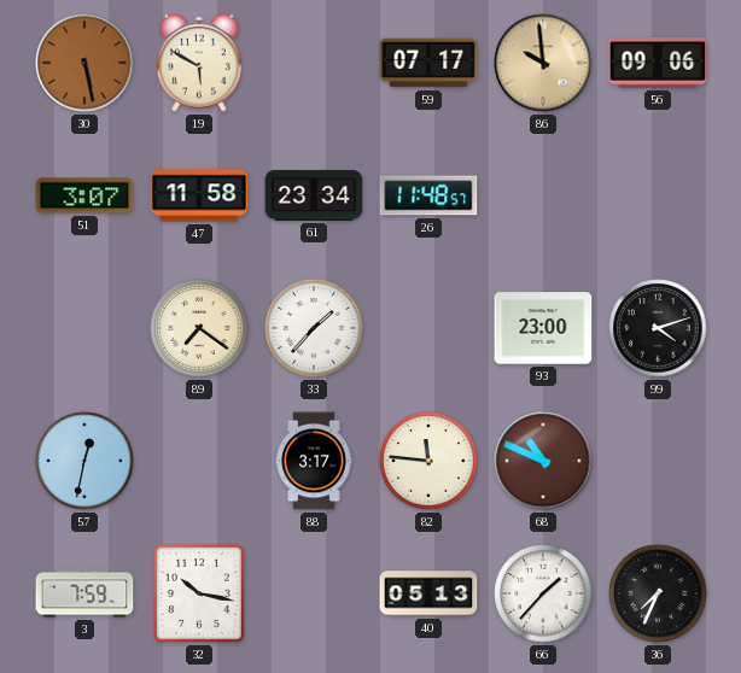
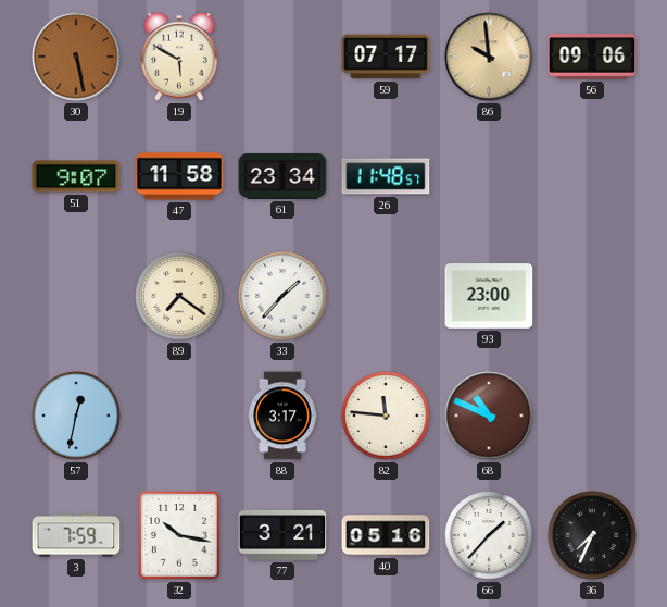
51: 3:07 -> 9:07
99: 4:12 -> none
77: none -> 3:21
40: 05:13 -> 05:16
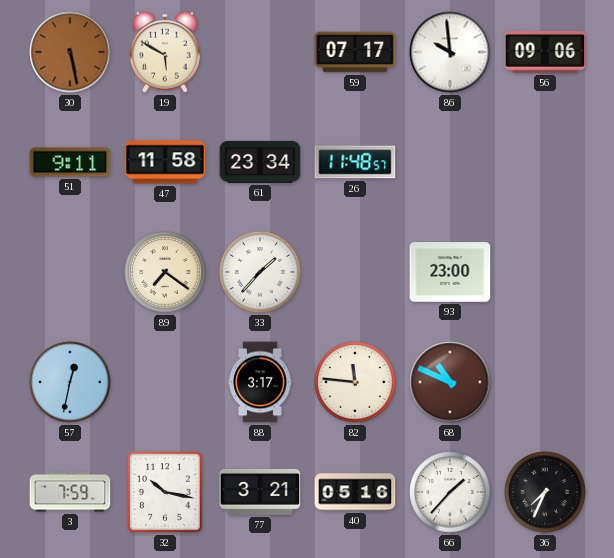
86 dial: champagne -> white
51: 9:07 -> 9:11
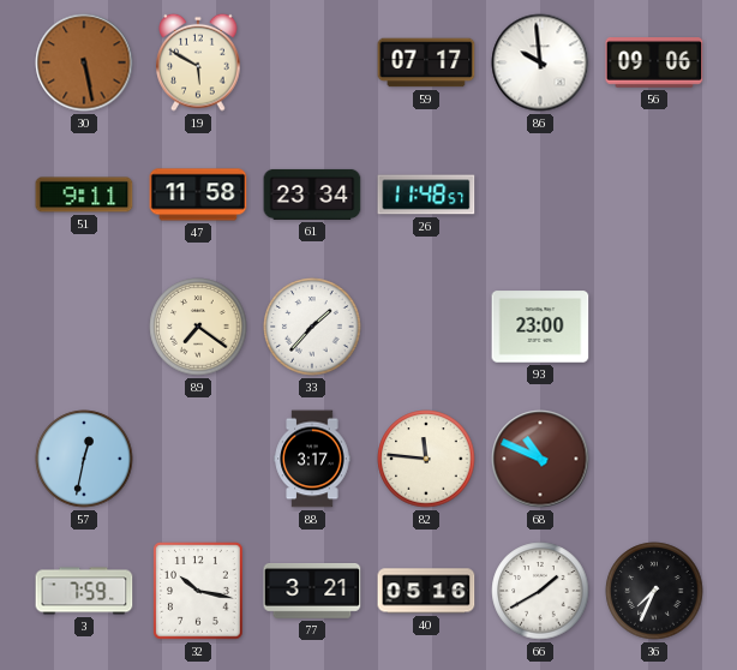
66: 1:37 -> 1:40
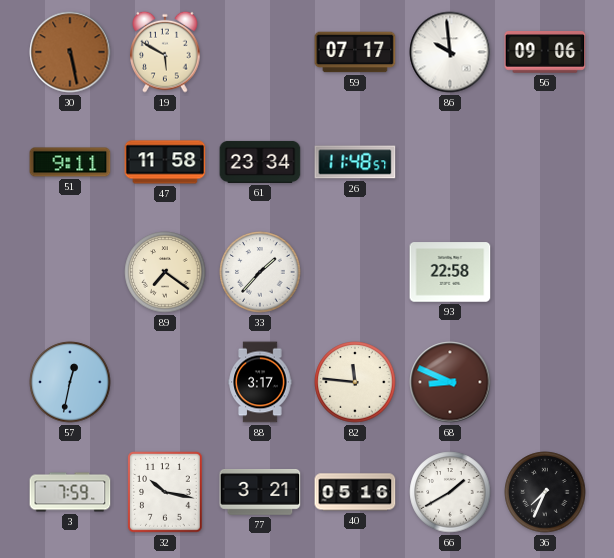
93: 23:00 -> 22:58
68: 10:49 -> 8:49
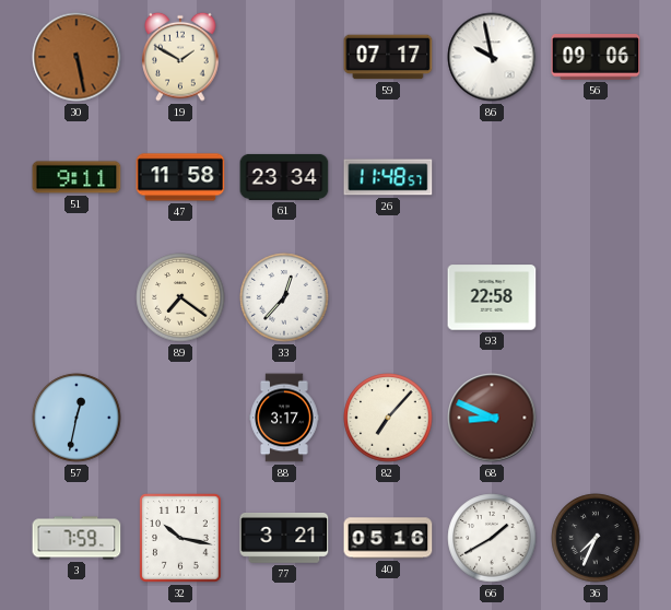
19: 5:50 -> 1:50
86: 9:59 -> 9:58
33: 1:37 -> 12:37
82: 11:46 -> 7:07
